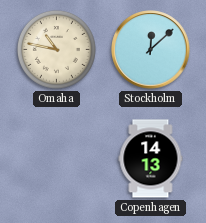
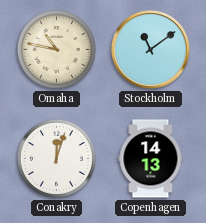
Stockholm: 12:08 -> 11:09
Conakry: none -> 12:03
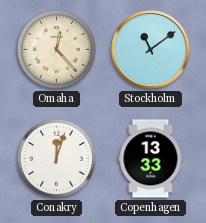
Omaha: 10:47 -> 12:23
Copenhagen: 14:13 -> 13:33
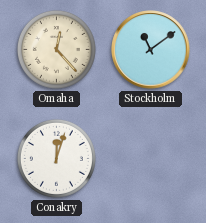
Copenhagen: 13:33 -> none
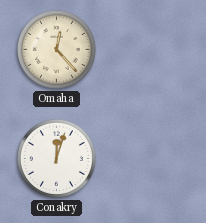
Stockholm: 11:09 -> none
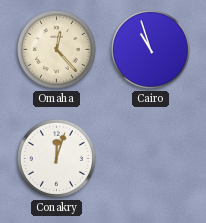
Cairo: none -> 10:57
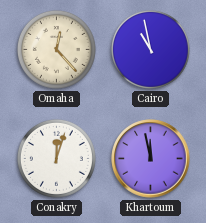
Cairo: 10:57 -> 10:58
Khartoum: none -> 11:58
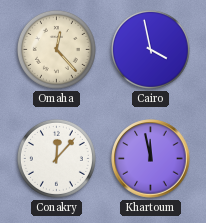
Cairo: 10:58 -> 3:58
Conakry: 12:03 -> 12:07
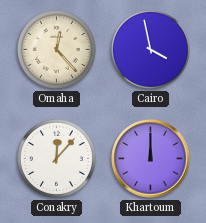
Khartoum: 11:58 -> 12:00
